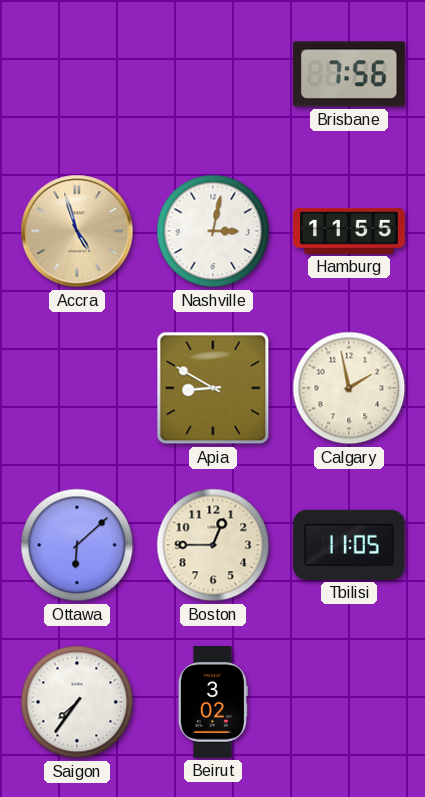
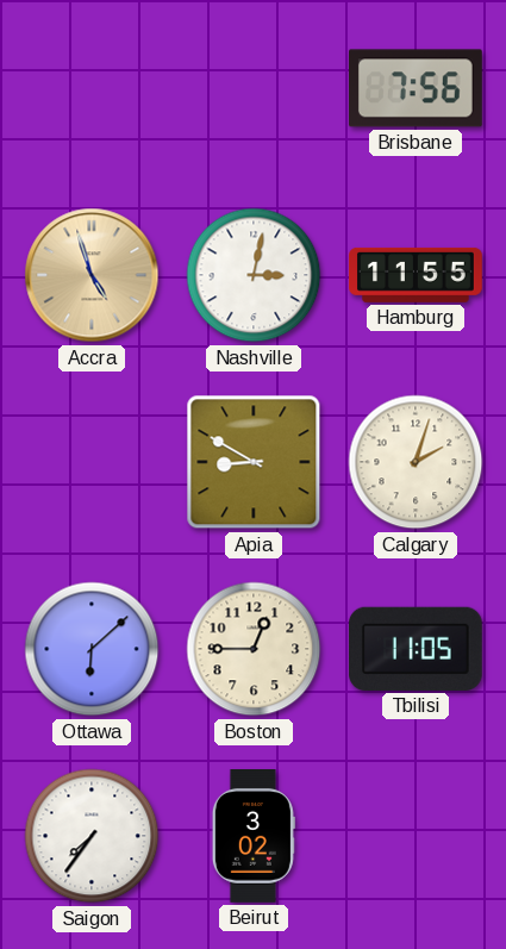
Calgary: 1:58 -> 2:03
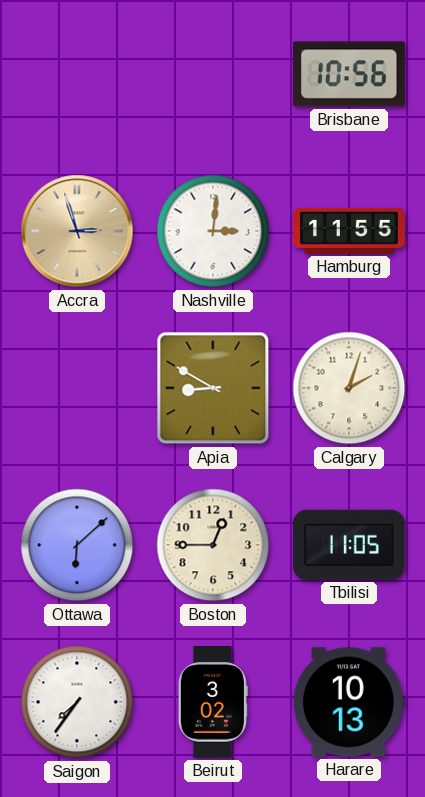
Brisbane: 7:56 -> 10:56
Accra: 4:57 -> 2:57
Nashville: 3:02 -> 3:01
Harare: none -> 10:13
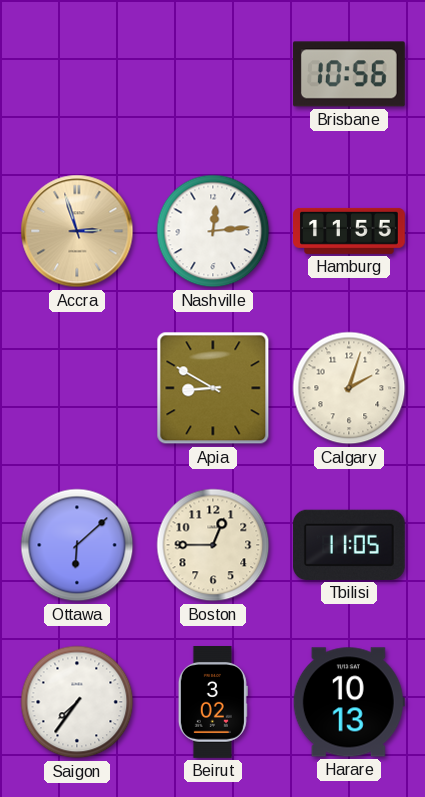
Nashville: 3:01 -> 12:14
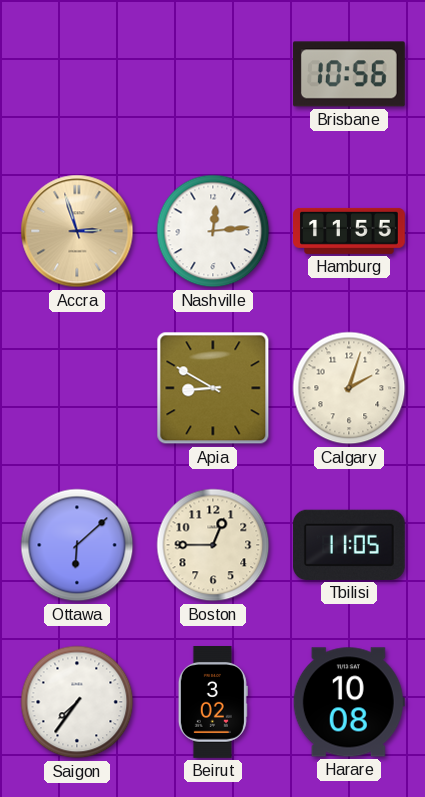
Harare: 10:13 -> 10:08
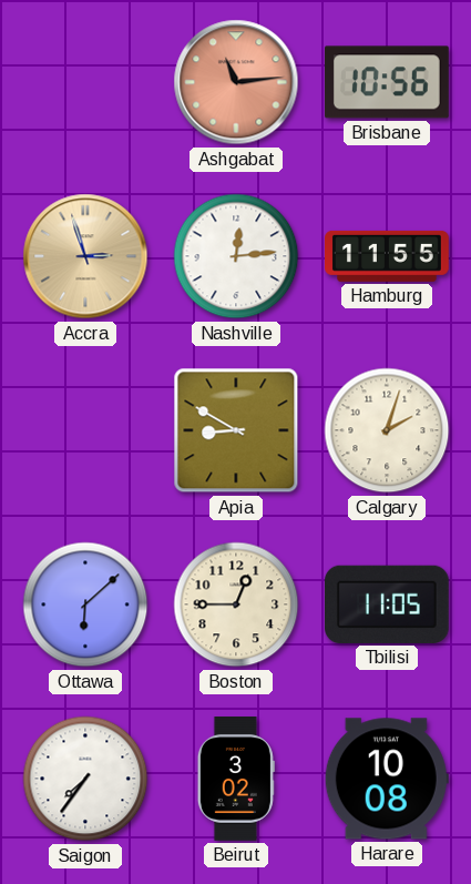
Ashgabat: none -> 11:14
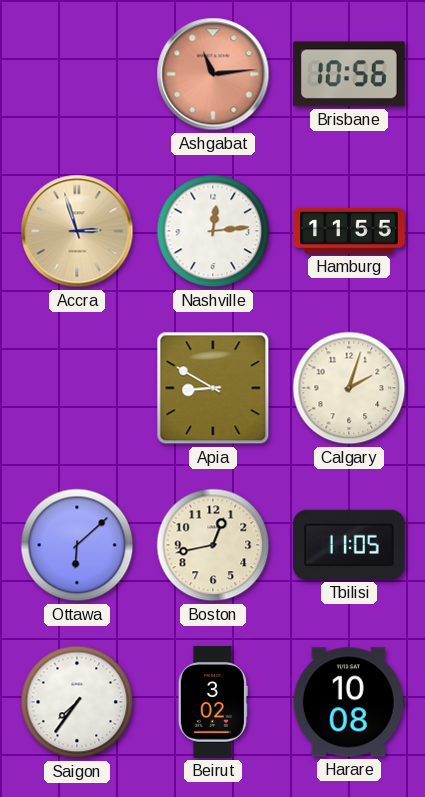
Boston: 12:45 -> 12:43
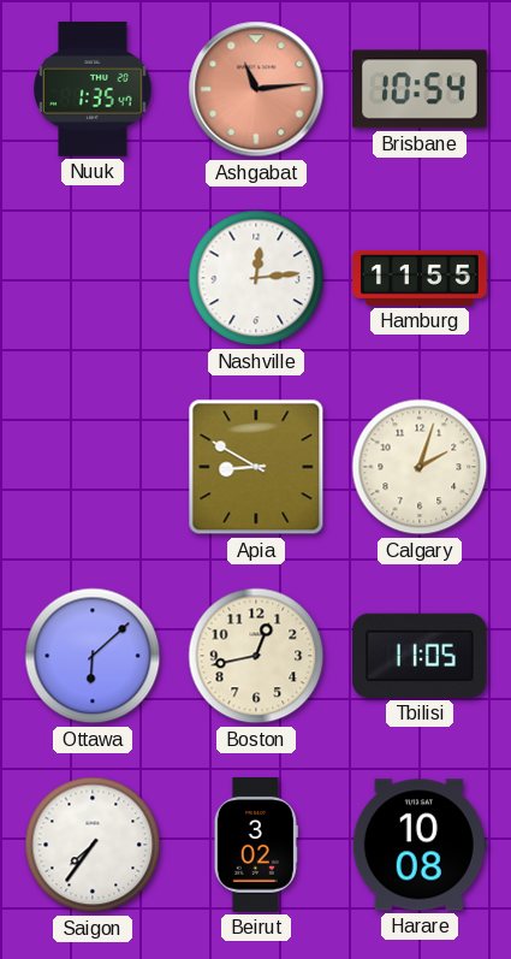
Nuuk: none -> 1:35
Brisbane: 10:56 -> 10:54
Accra: 2:57 -> none
